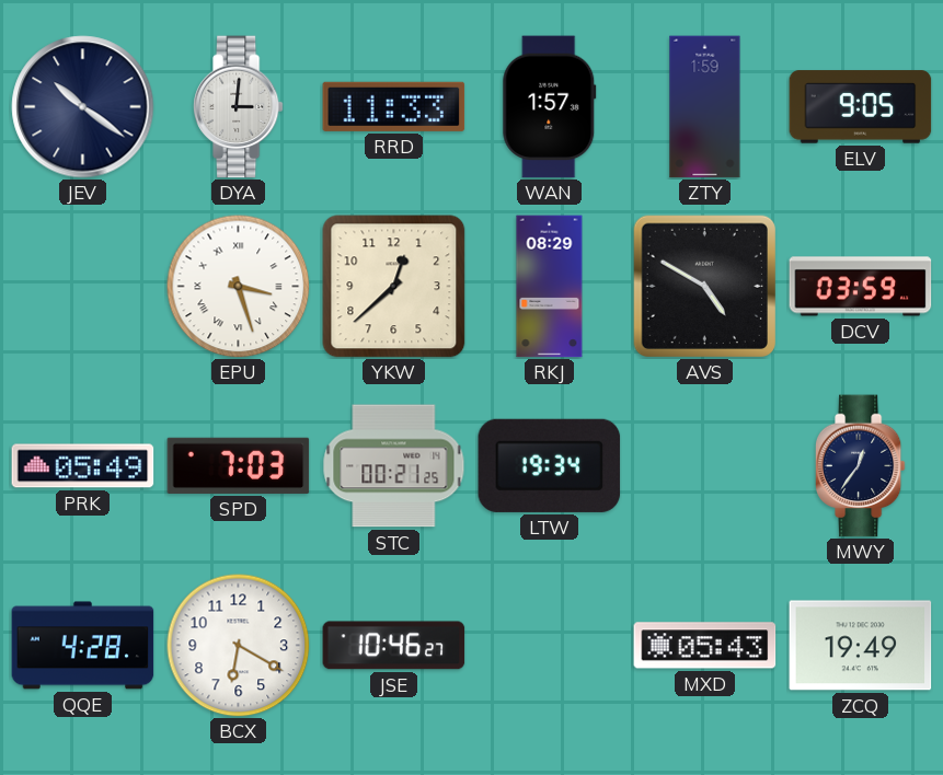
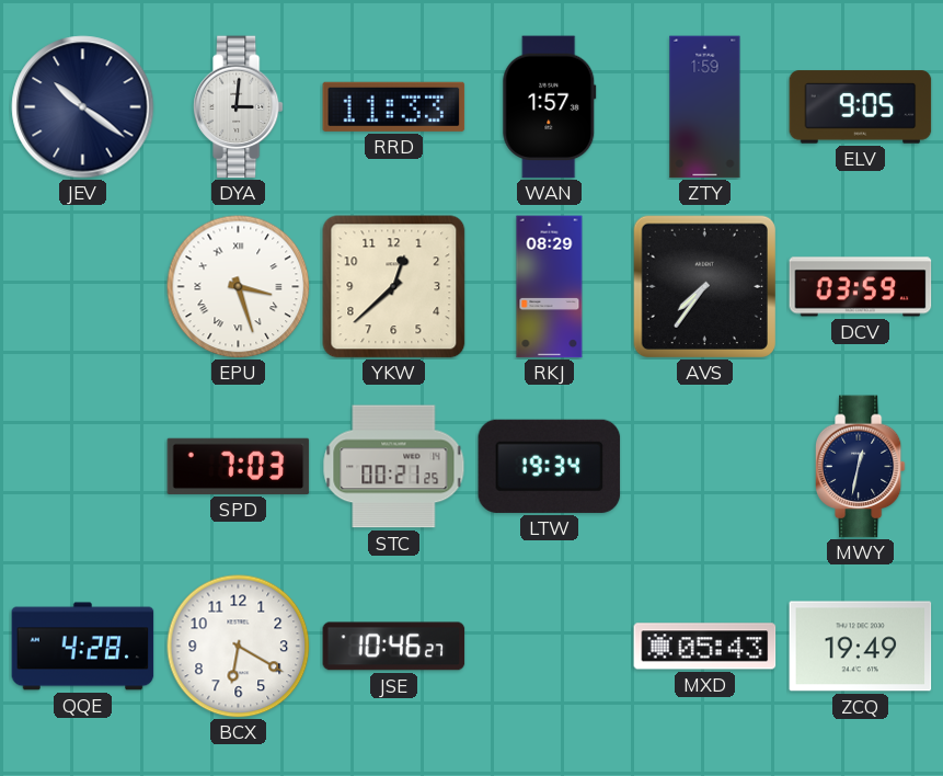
AVS: 4:50 -> 7:36
PRK: 05:49 -> none
MWY: 12:36 -> 12:32
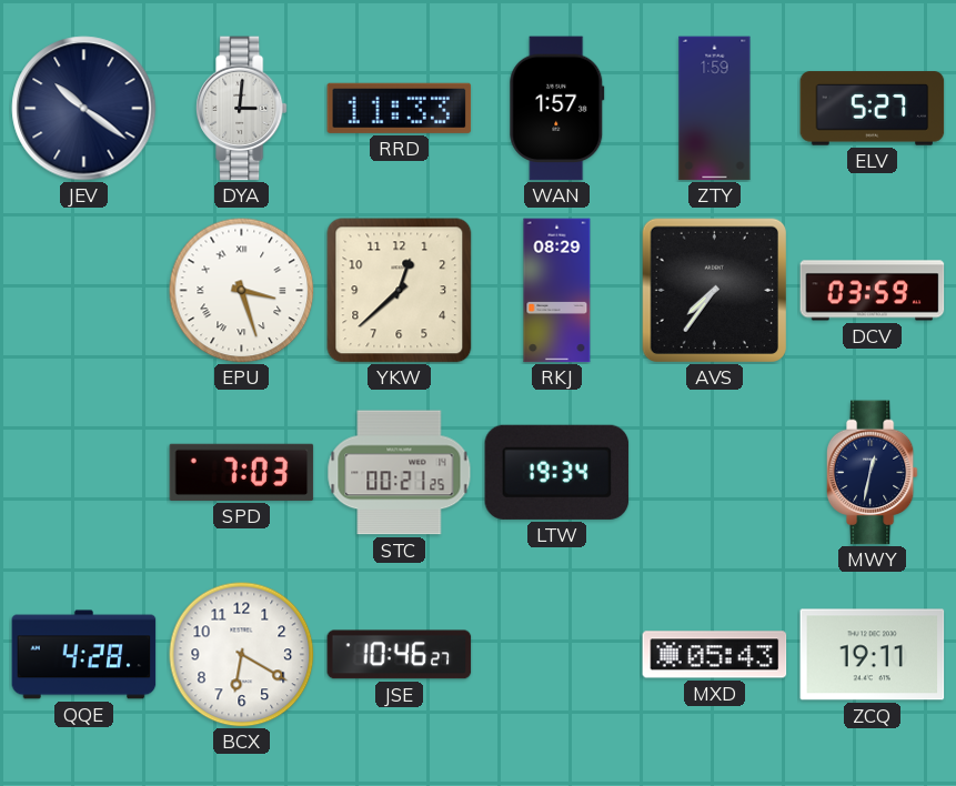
ELV: 9:05 -> 5:27
ZCQ: 19:49 -> 19:11
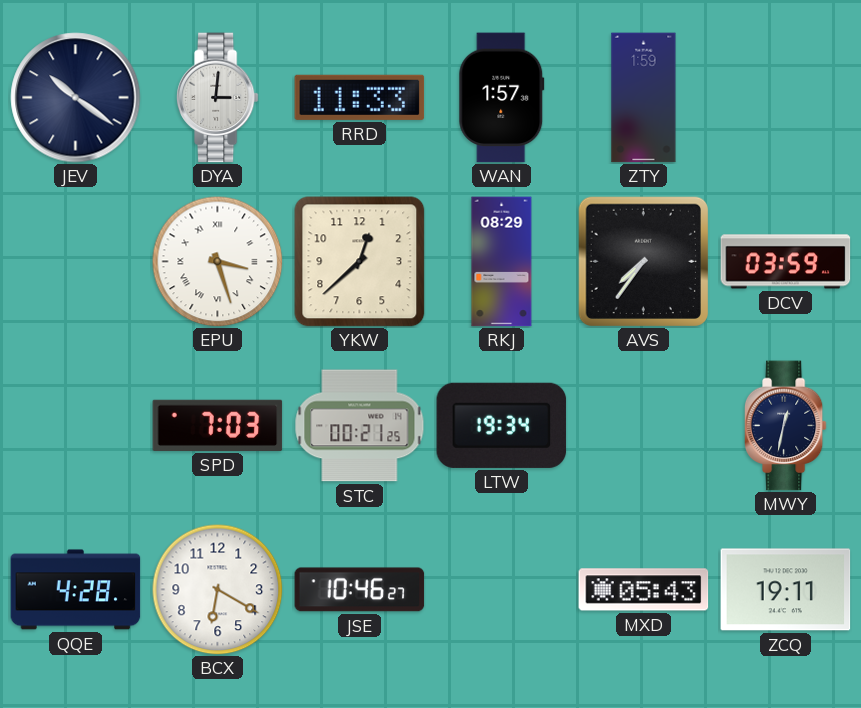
ELV: 5:27 -> none
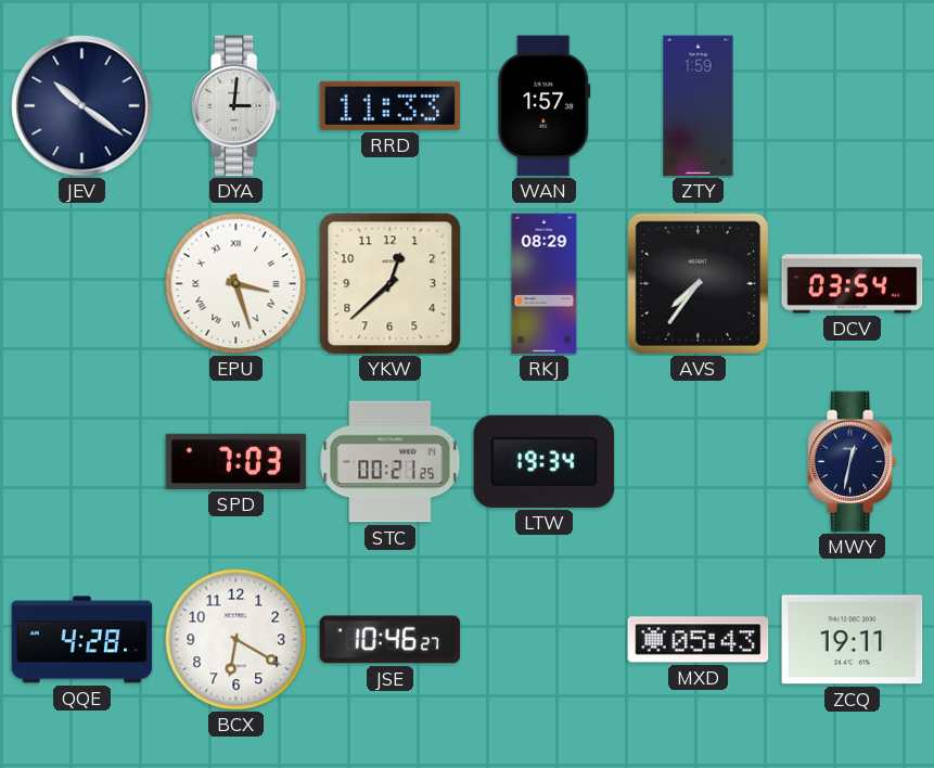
DCV: 03:59 -> 03:54
